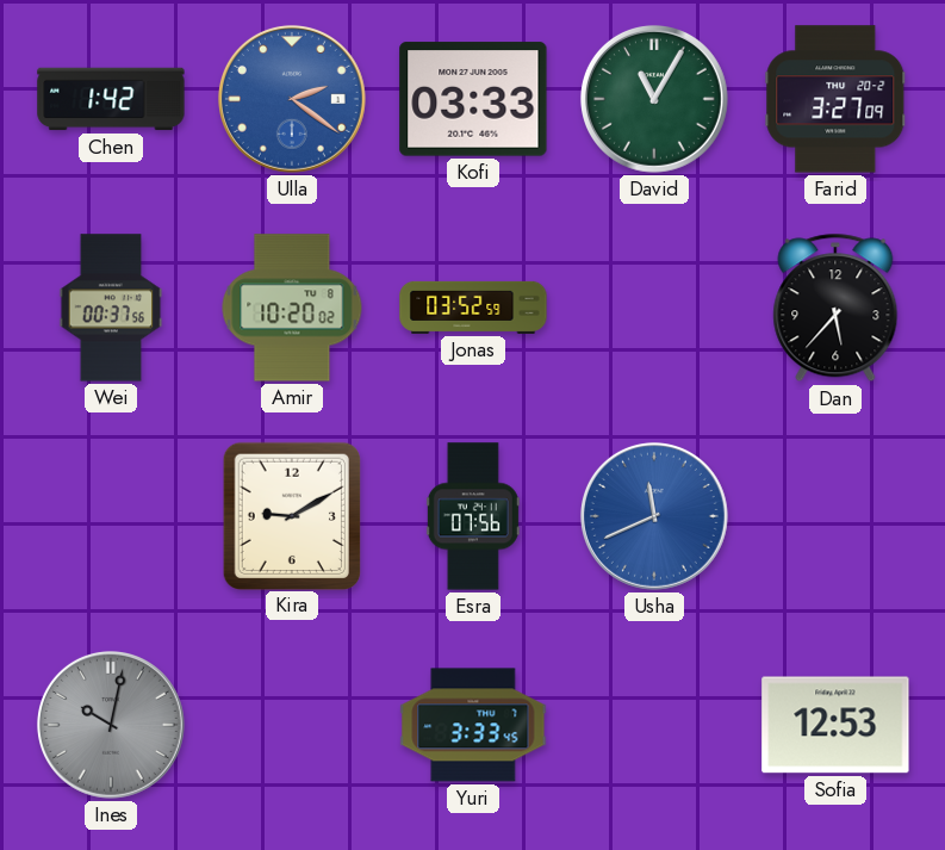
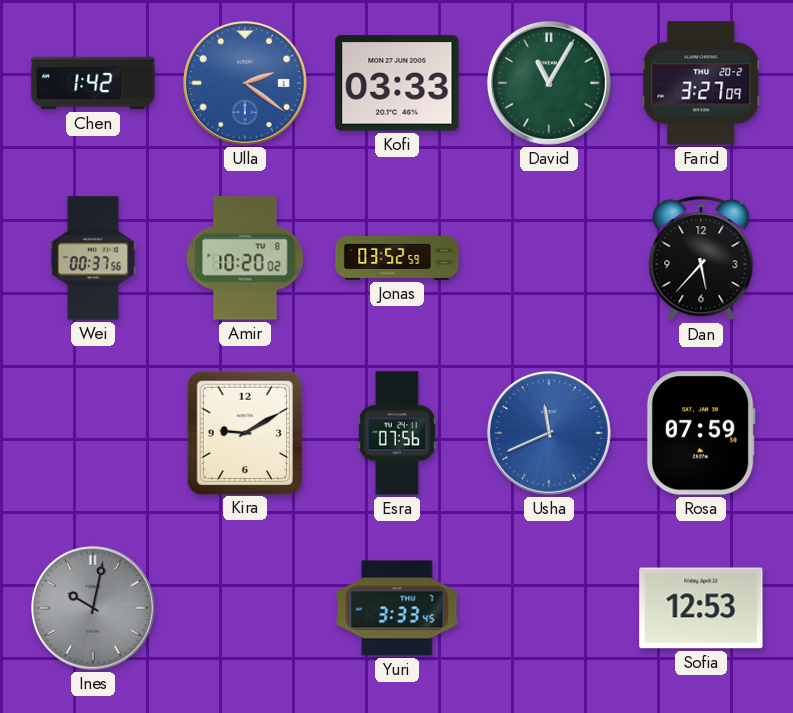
Rosa: none -> 07:59
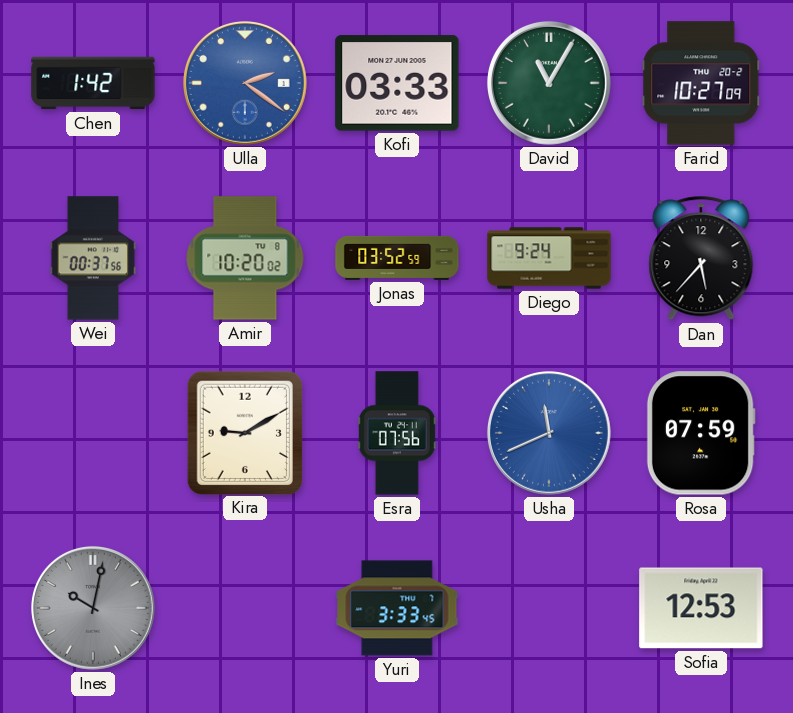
Farid: 3:27 -> 10:27
Diego: none -> 9:24
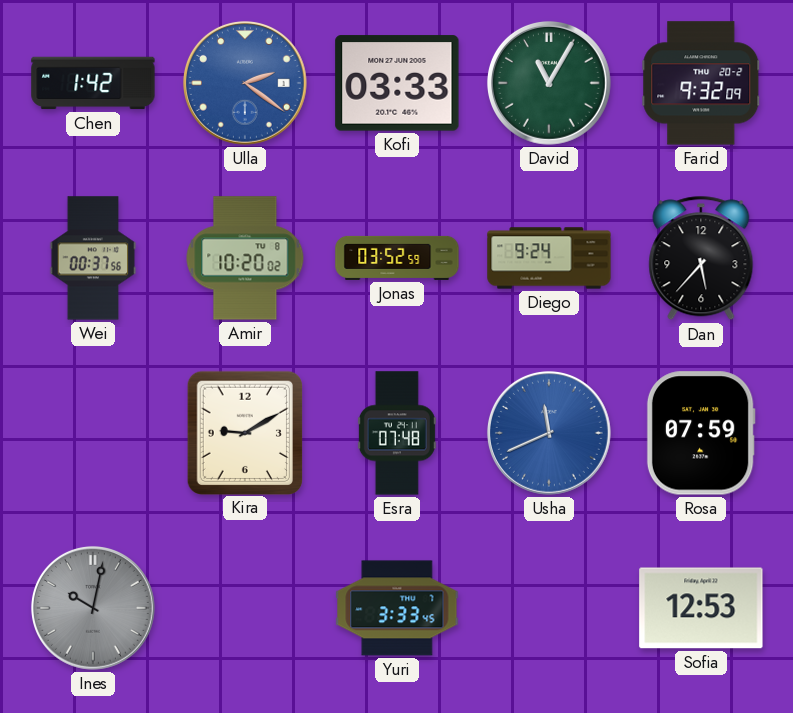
Farid: 10:27 -> 9:32
Esra: 07:56 -> 07:48
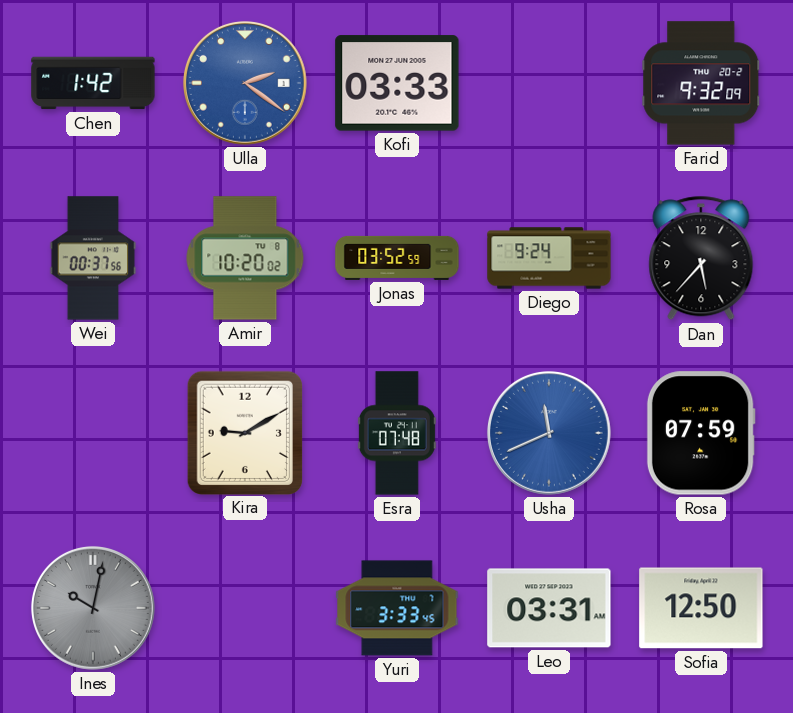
David: 11:05 -> none
Leo: none -> 03:31
Sofia: 12:53 -> 12:50
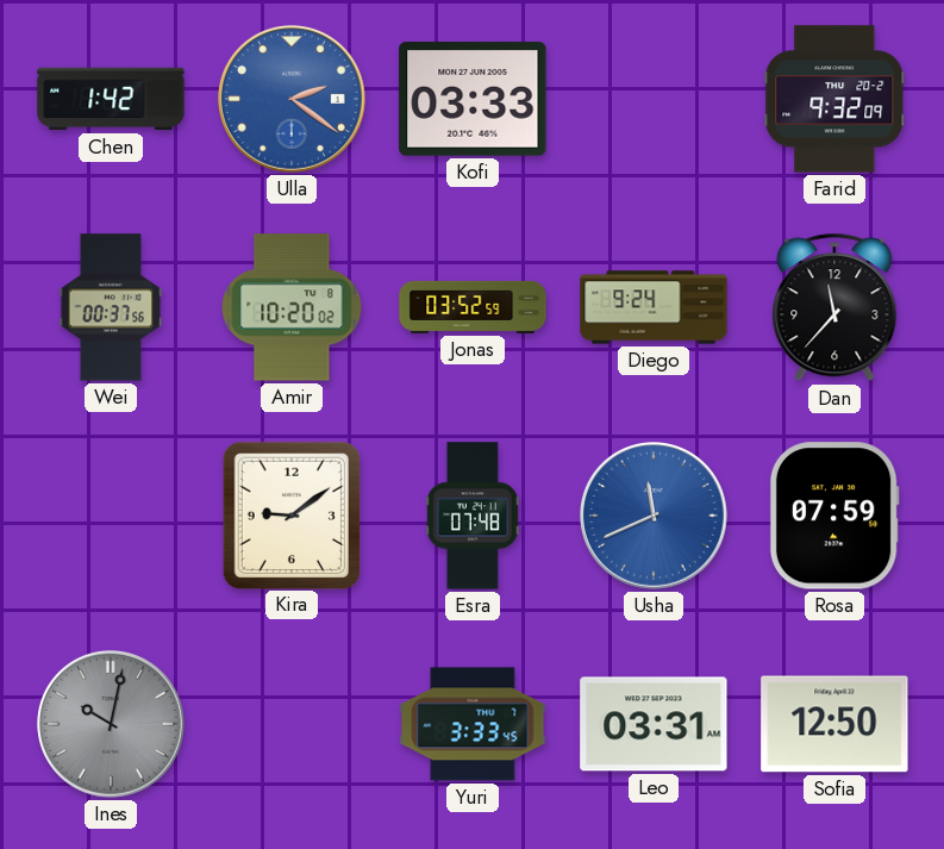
Dan: 5:37 -> 11:37
Kira: 9:10 -> 9:09
